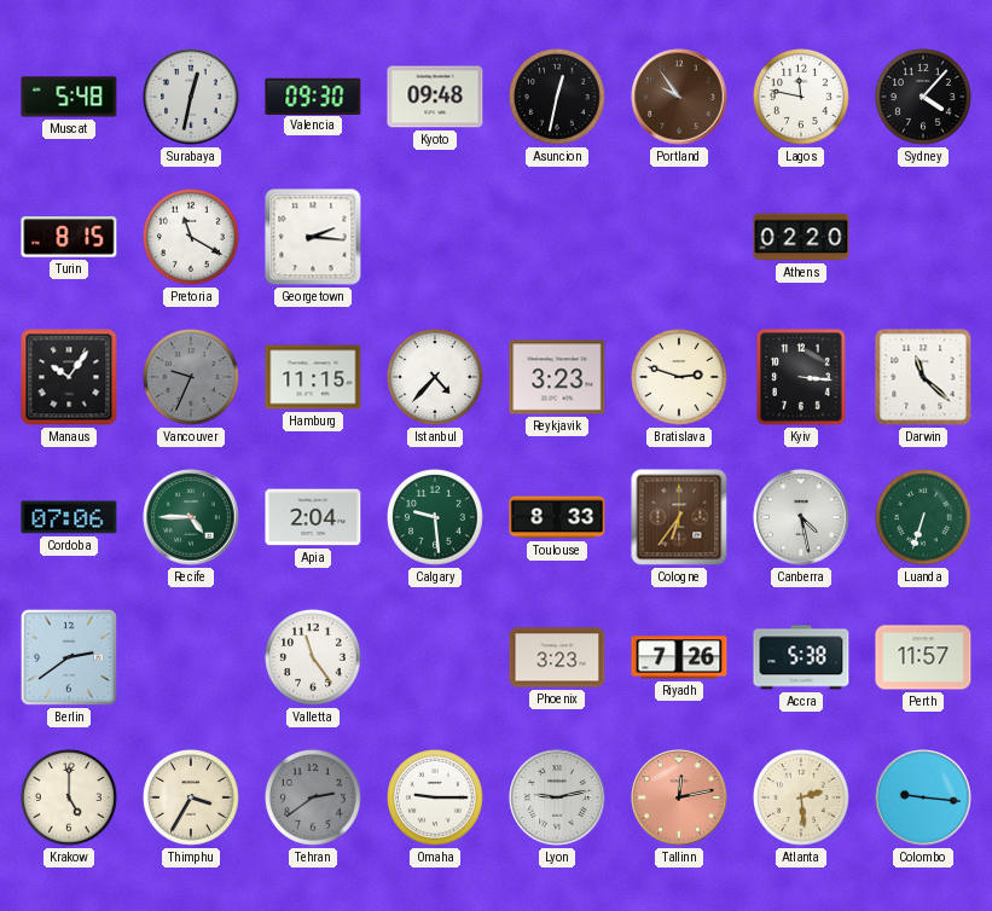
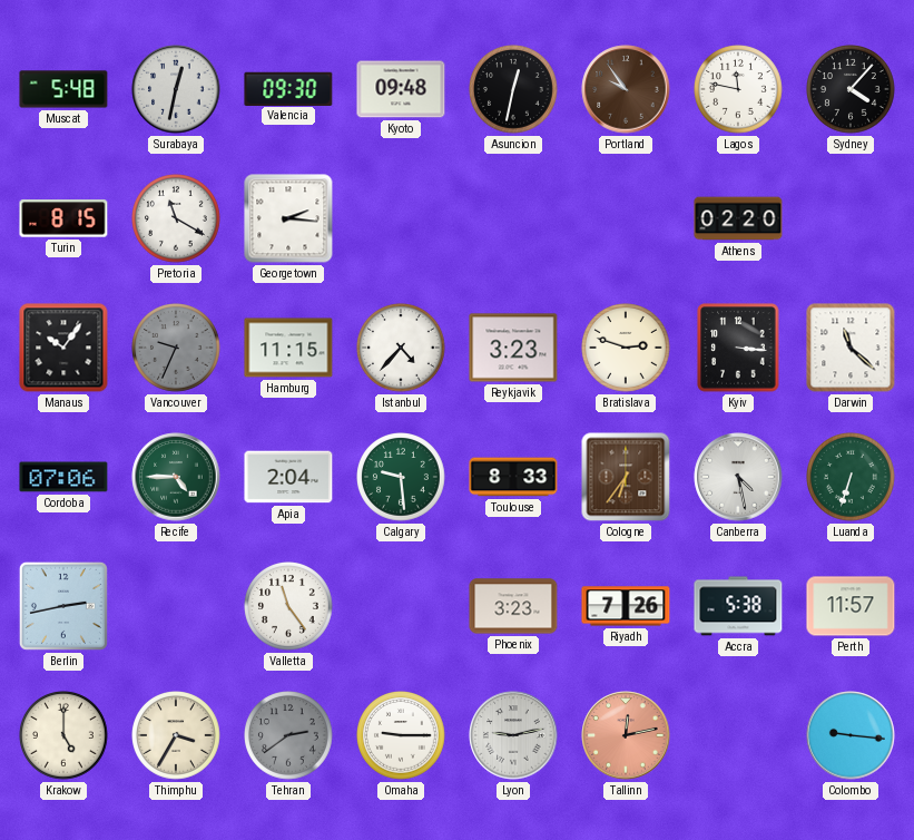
Berlin: 2:39 -> 2:43
Atlanta: 2:29 -> none
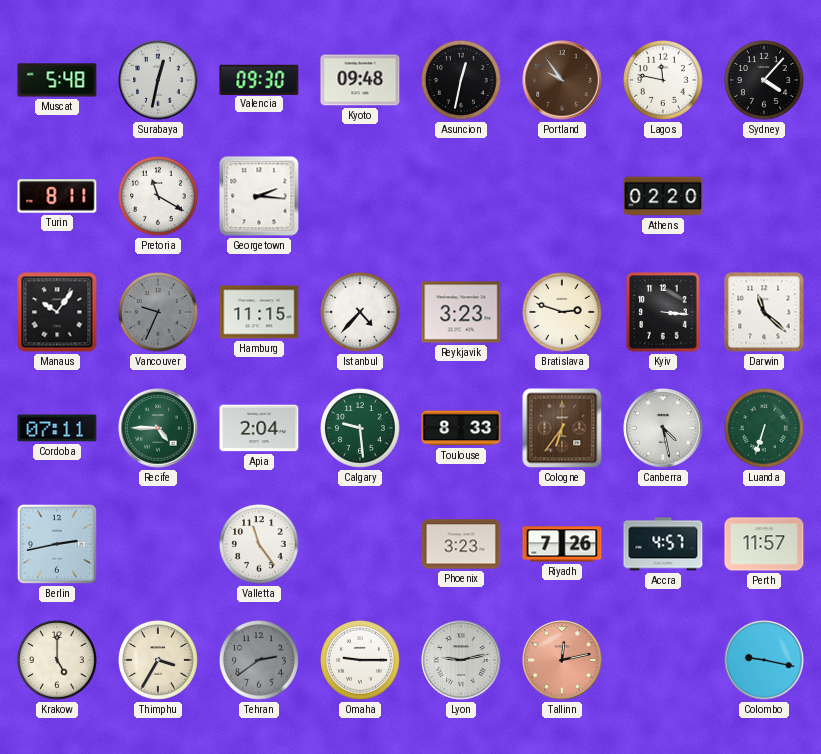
Turin: 8:15 -> 8:11
Cordoba: 07:06 -> 07:11
Accra: 5:38 -> 4:57
Colombo: 9:16 -> 9:17
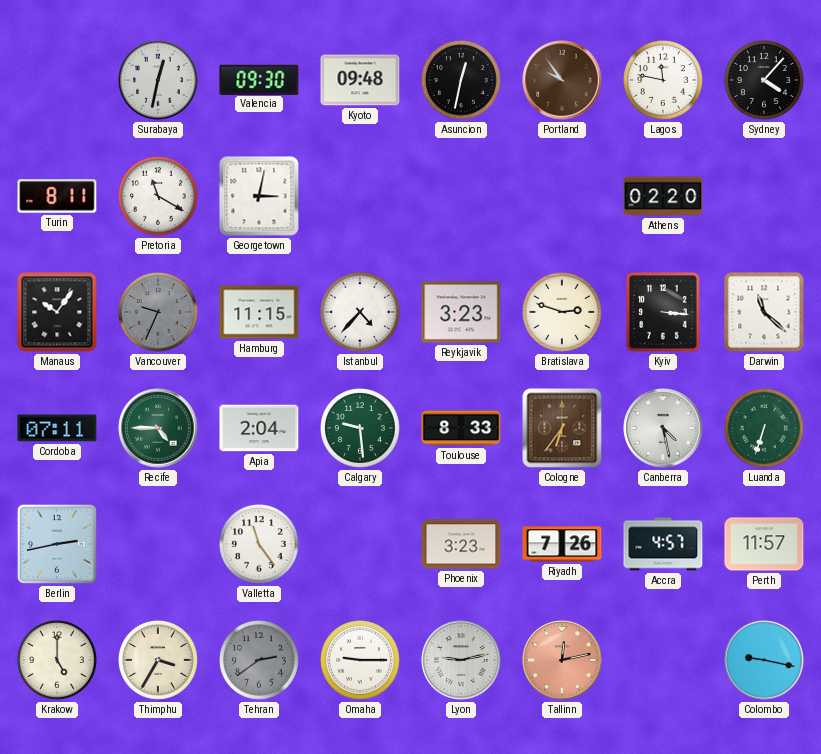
Muscat: 5:48 -> none
Georgetown: 2:16 -> 3:02
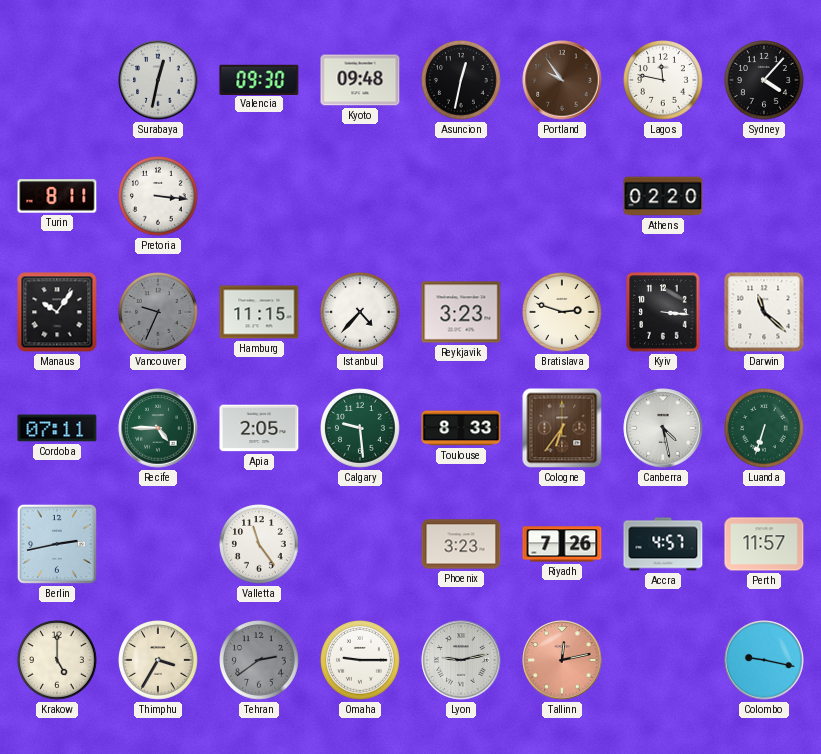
Pretoria: 11:20 -> 3:16
Georgetown: 3:02 -> none
Apia: 2:04 -> 2:05
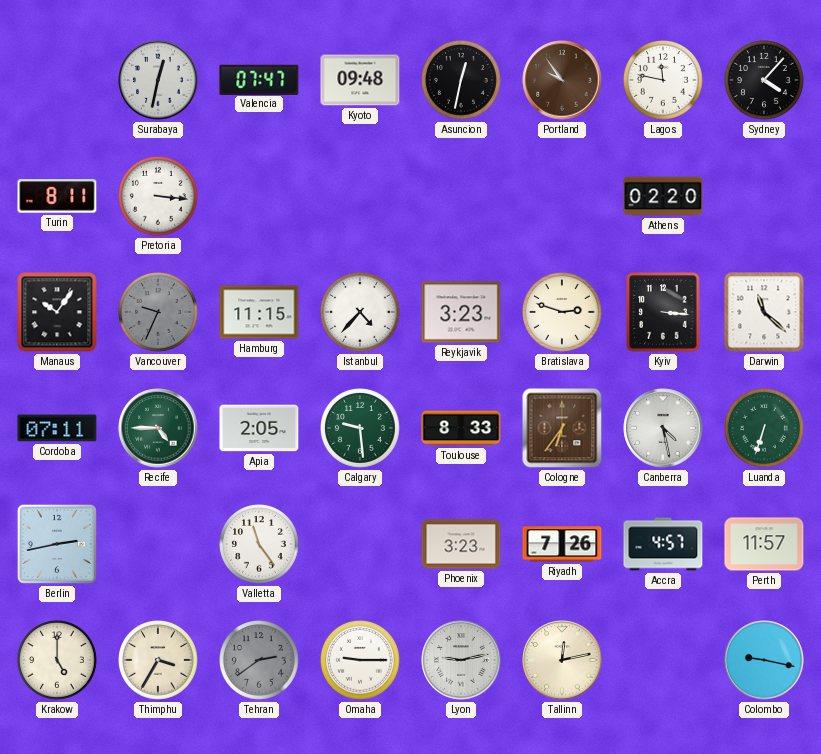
Valencia: 09:30 -> 07:47
Tallinn dial: salmon -> cream
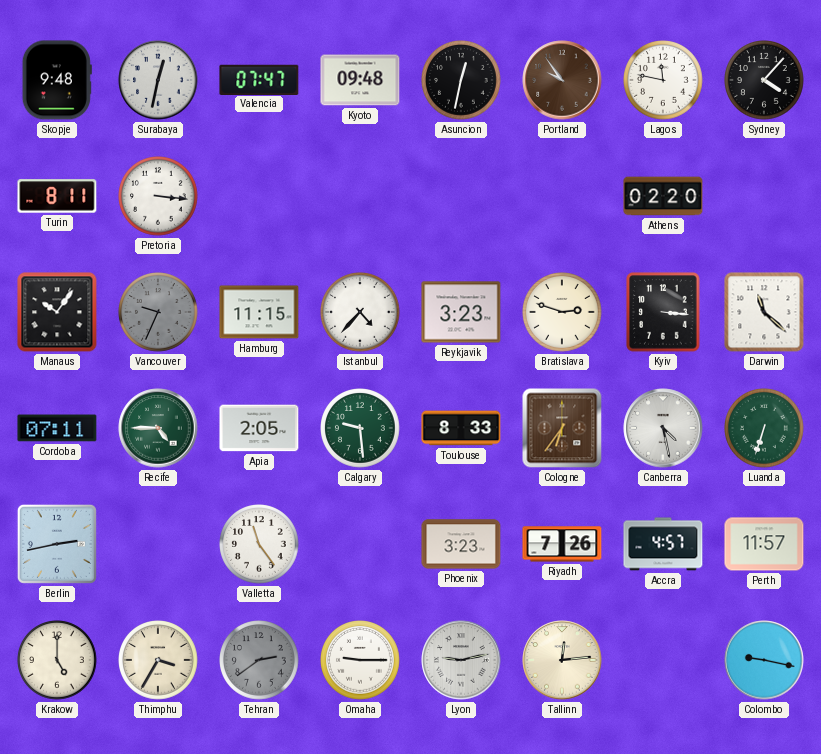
Skopje: none -> 9:48
Tallinn: 12:13 -> 12:14
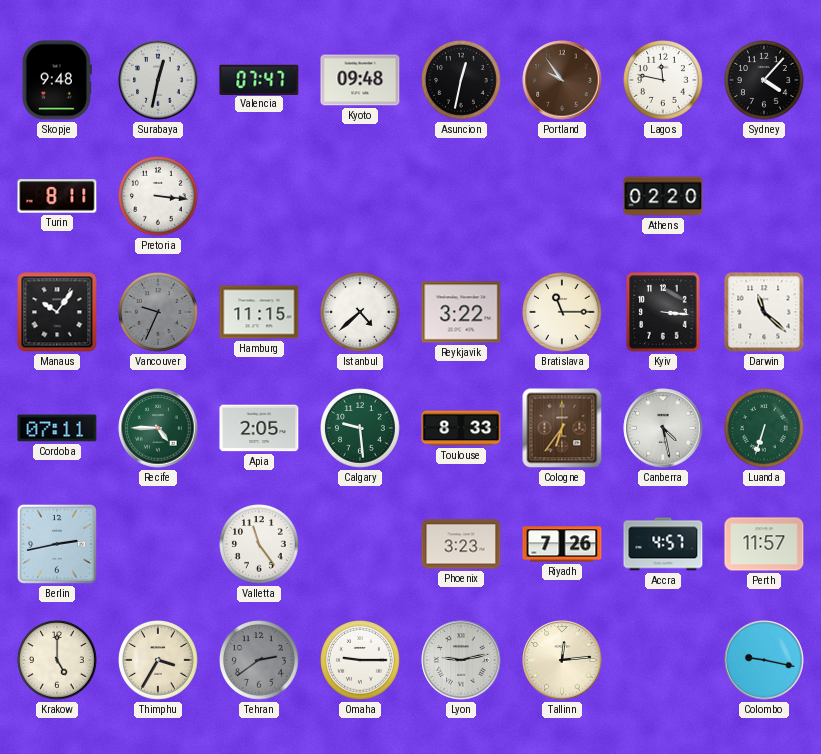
Istanbul: 4:37 -> 4:38
Reykjavik: 3:23 -> 3:22
Bratislava: 2:48 -> 11:15
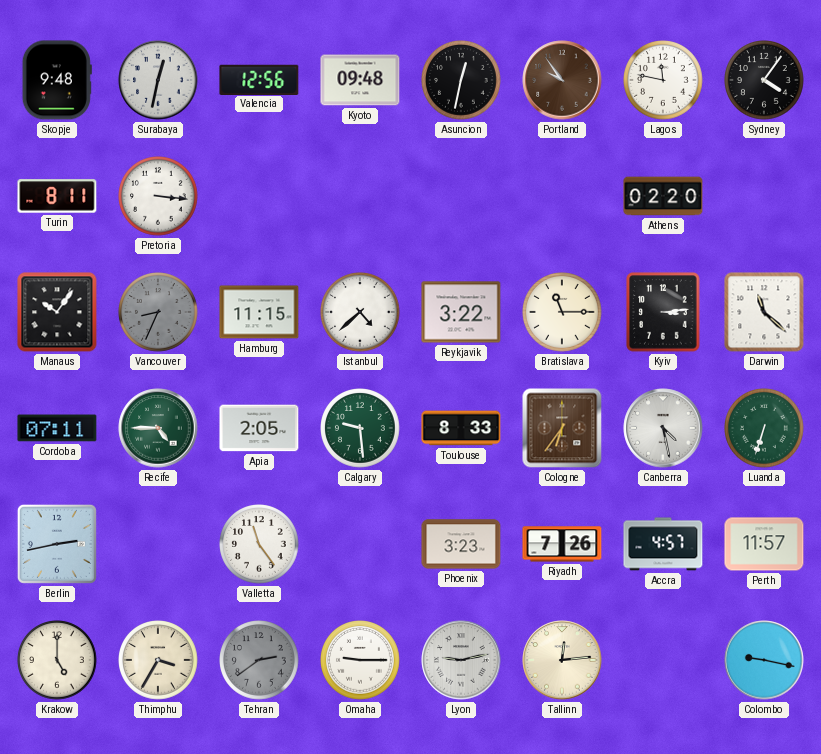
Valencia: 07:47 -> 12:56
Sydney: 4:07 -> 4:06
Vancouver: 9:34 -> 8:34
Kyiv: 3:16 -> 3:14
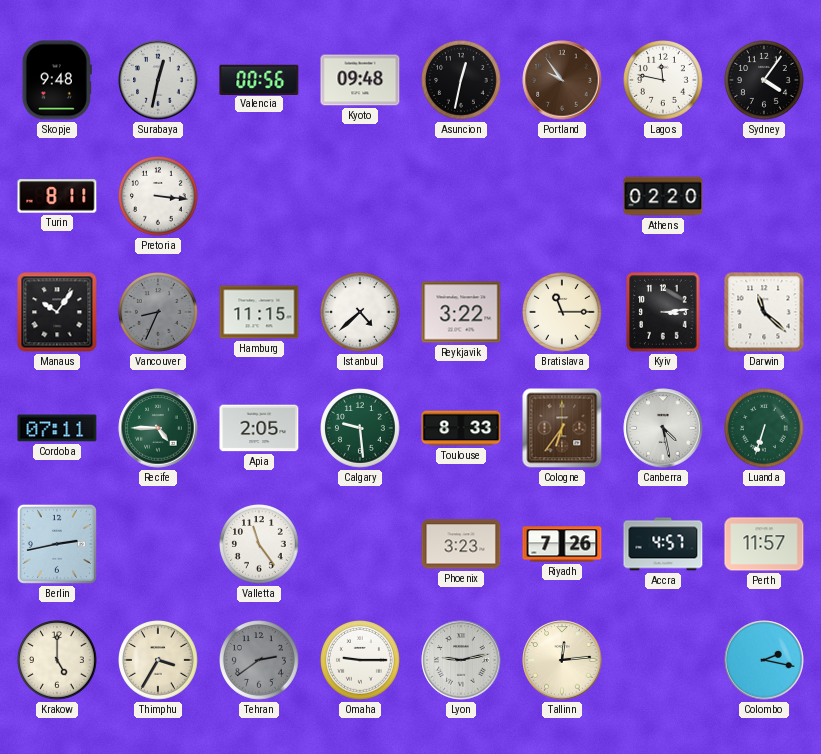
Valencia: 12:56 -> 00:56
Colombo: 9:17 -> 2:17
